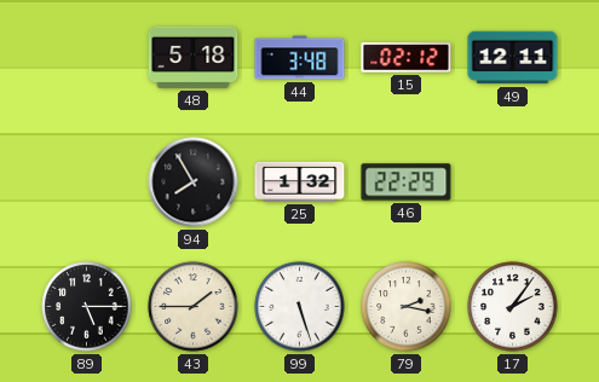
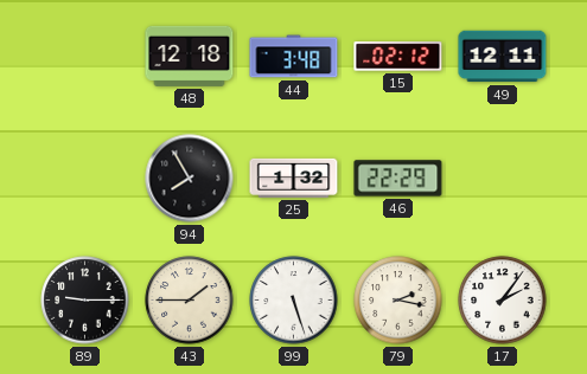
48: 5:18 -> 12:18
89: 5:15 -> 9:15
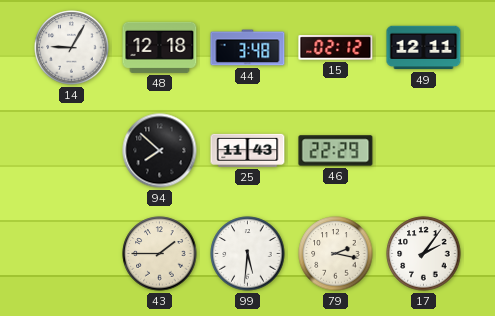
14: none -> 9:05
94: 7:55 -> 7:52
25: 1:32 -> 11:43
89: 9:15 -> none
99: 5:27 -> 5:31
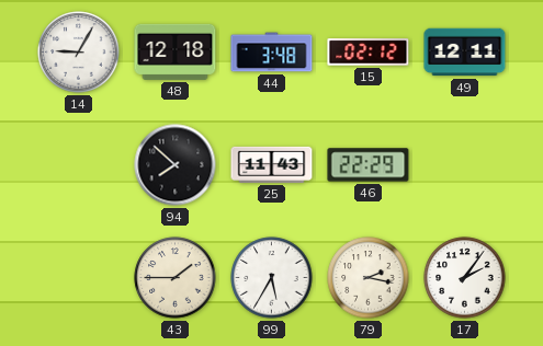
99: 5:31 -> 5:35
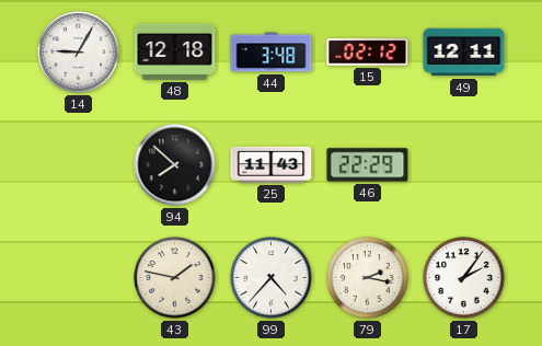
43: 1:45 -> 1:47
99: 5:35 -> 4:37
